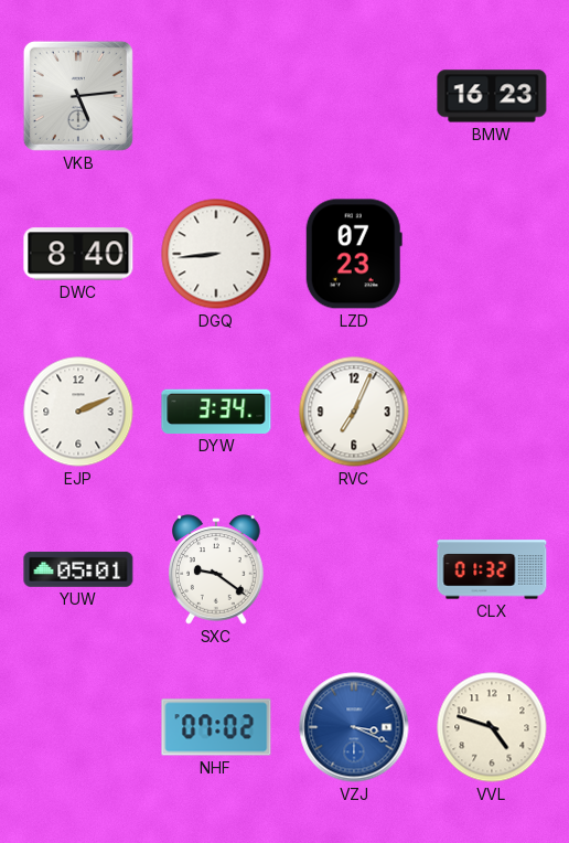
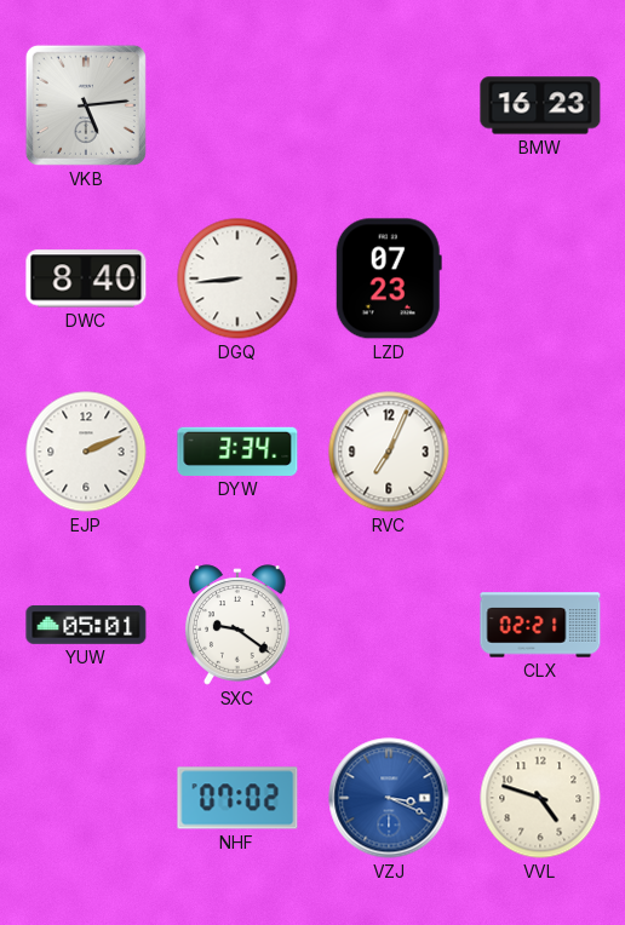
CLX: 01:32 -> 02:21
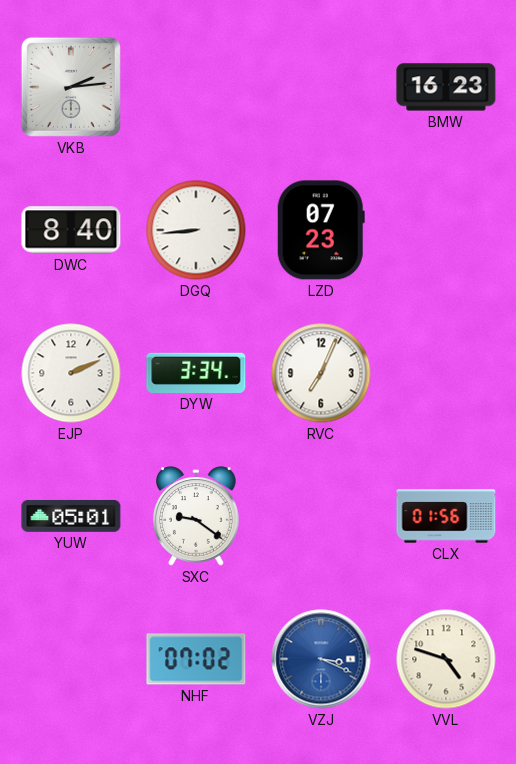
VKB: 5:14 -> 2:14
CLX: 02:21 -> 01:56
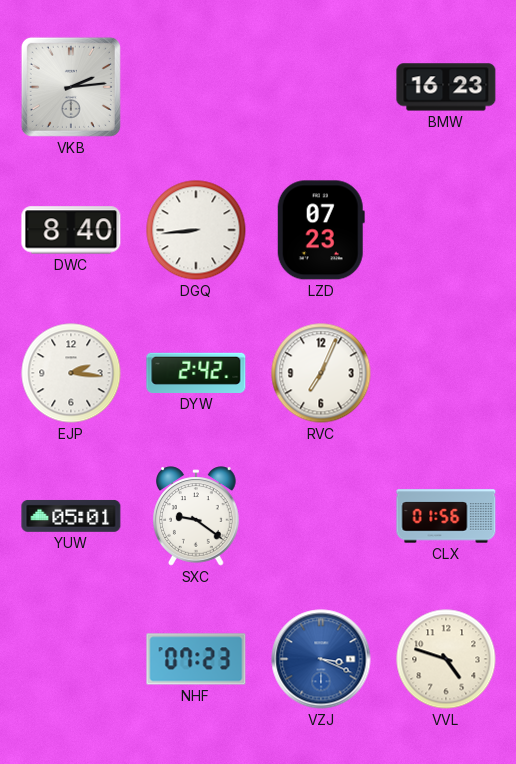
EJP: 2:11 -> 2:16
DYW: 3:34 -> 2:42
NHF: 07:02 -> 07:23
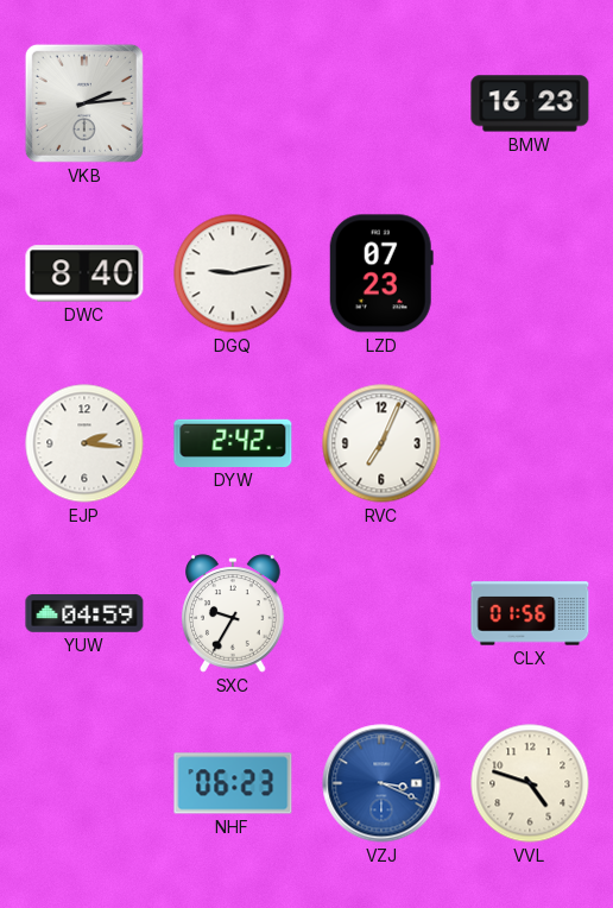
DGQ: 8:44 -> 9:13
YUW: 05:01 -> 04:59
SXC: 9:21 -> 9:35
NHF: 07:23 -> 06:23
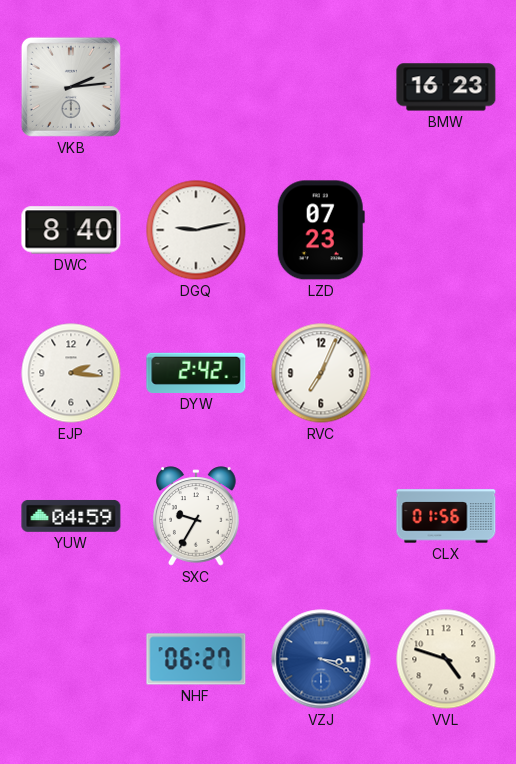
NHF: 06:23 -> 06:27
